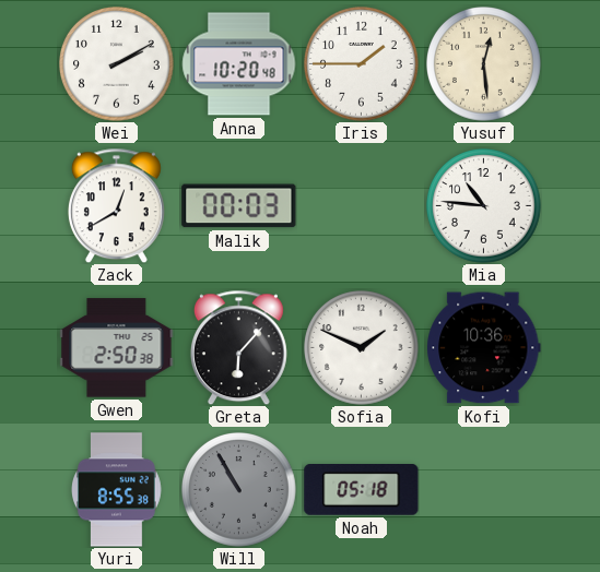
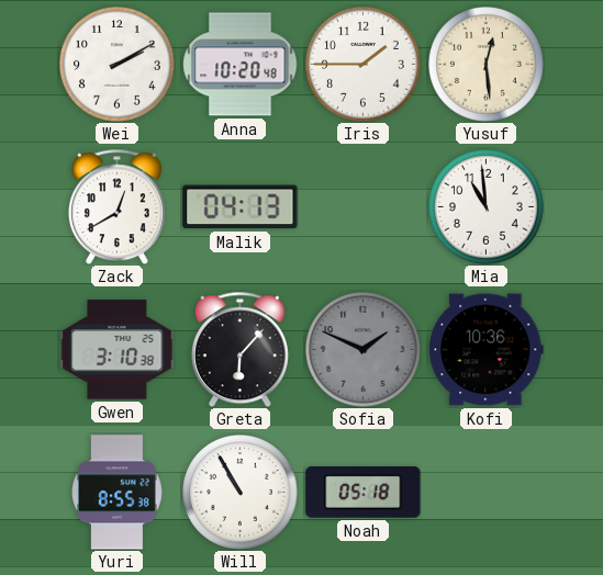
Malik: 00:03 -> 04:13
Mia: 10:46 -> 10:59
Gwen: 2:50 -> 3:10
Sofia dial: white -> grey
Will dial: grey -> white
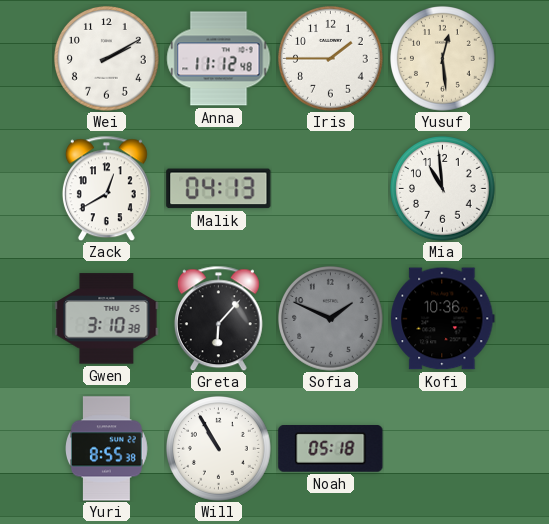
Anna: 10:20 -> 11:12
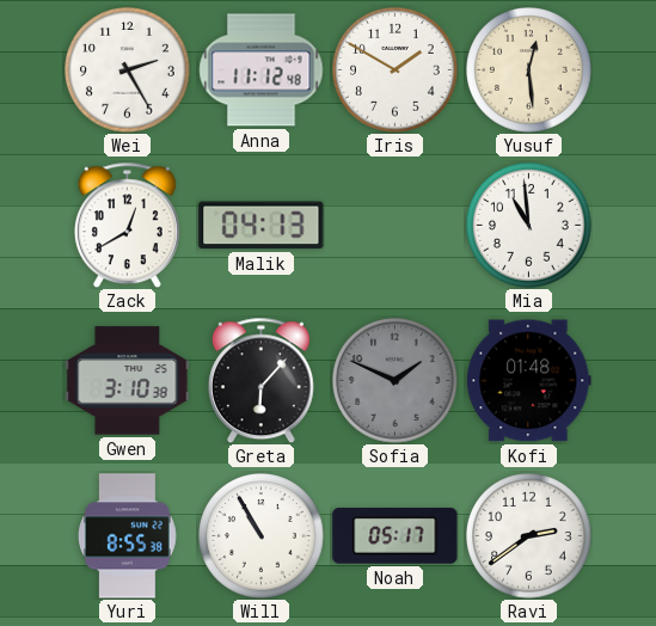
Wei: 2:10 -> 2:25
Iris: 1:45 -> 1:50
Kofi: 10:36 -> 01:48
Noah: 05:18 -> 05:17
Ravi: none -> 2:39
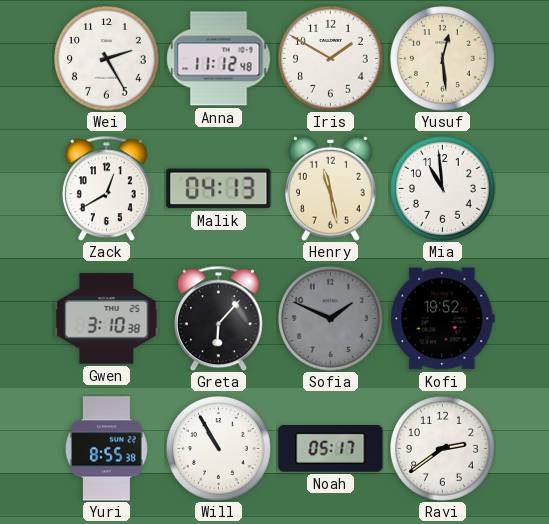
Henry: none -> 11:28
Kofi: 01:48 -> 19:52
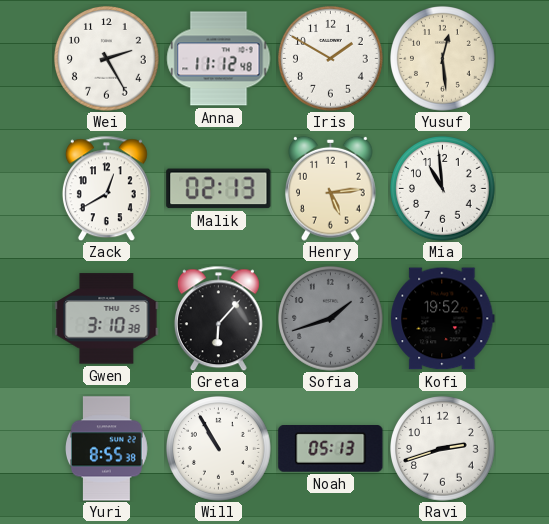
Malik: 04:13 -> 02:13
Henry: 11:28 -> 5:14
Sofia: 1:49 -> 1:42
Noah: 05:17 -> 05:13
Ravi: 2:39 -> 2:42
